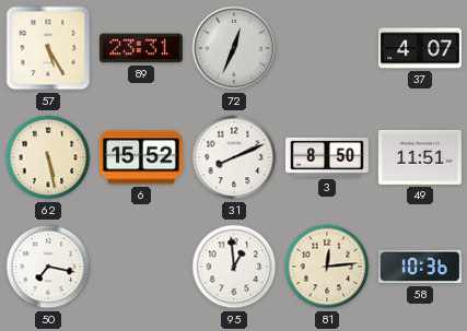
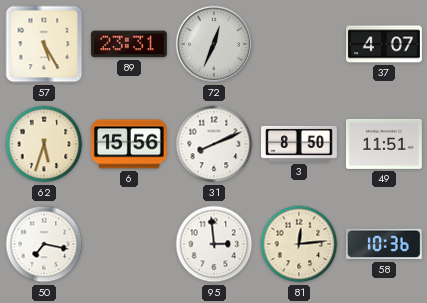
62: 5:28 -> 5:33
6: 15:52 -> 15:56
95: 12:59 -> 2:59
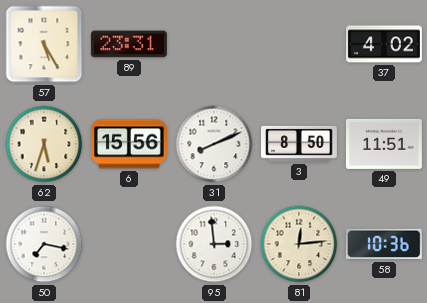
72: 12:34 -> none
37: 4:07 -> 4:02
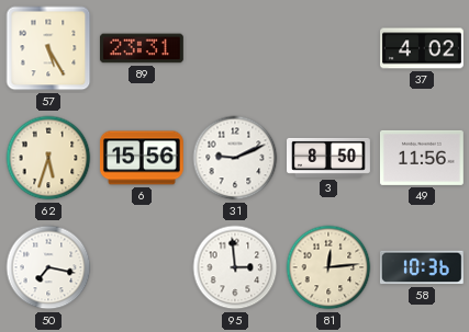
31: 8:11 -> 9:11
49: 11:51 -> 11:56
